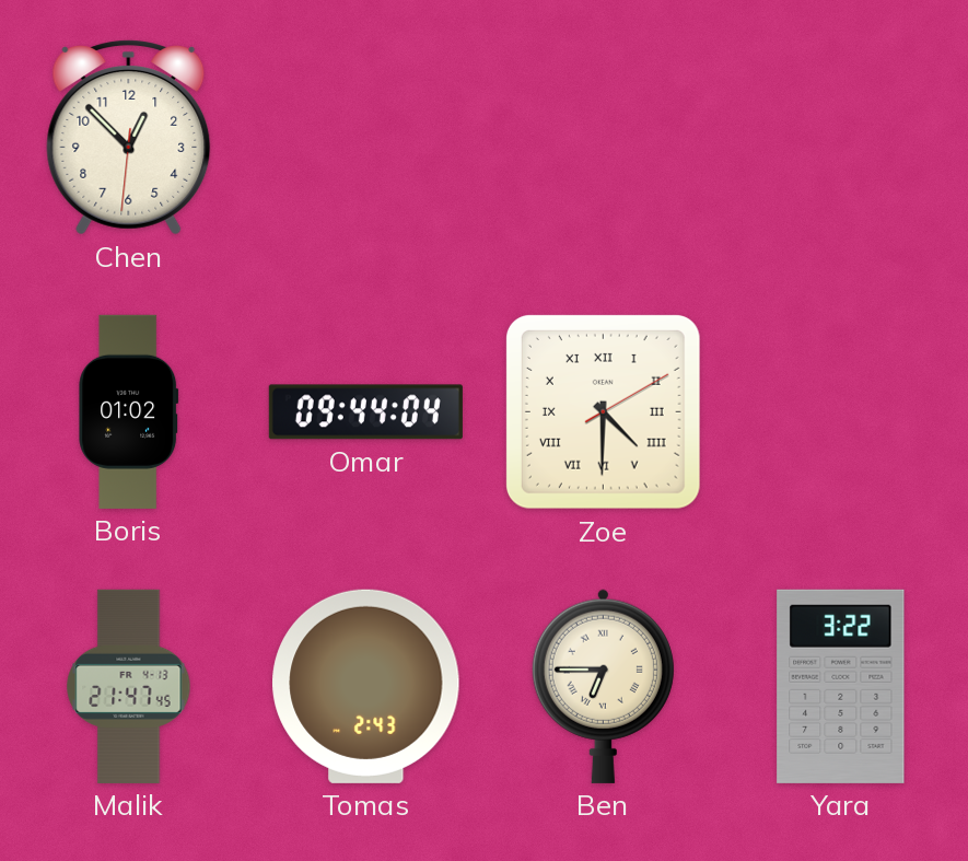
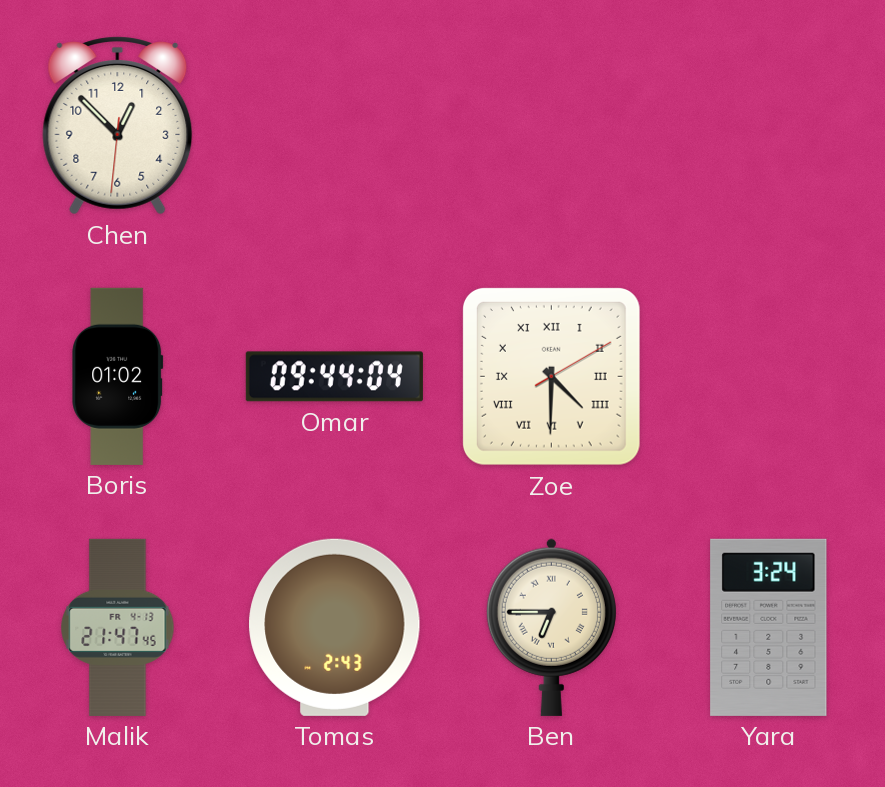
Yara: 3:22 -> 3:24
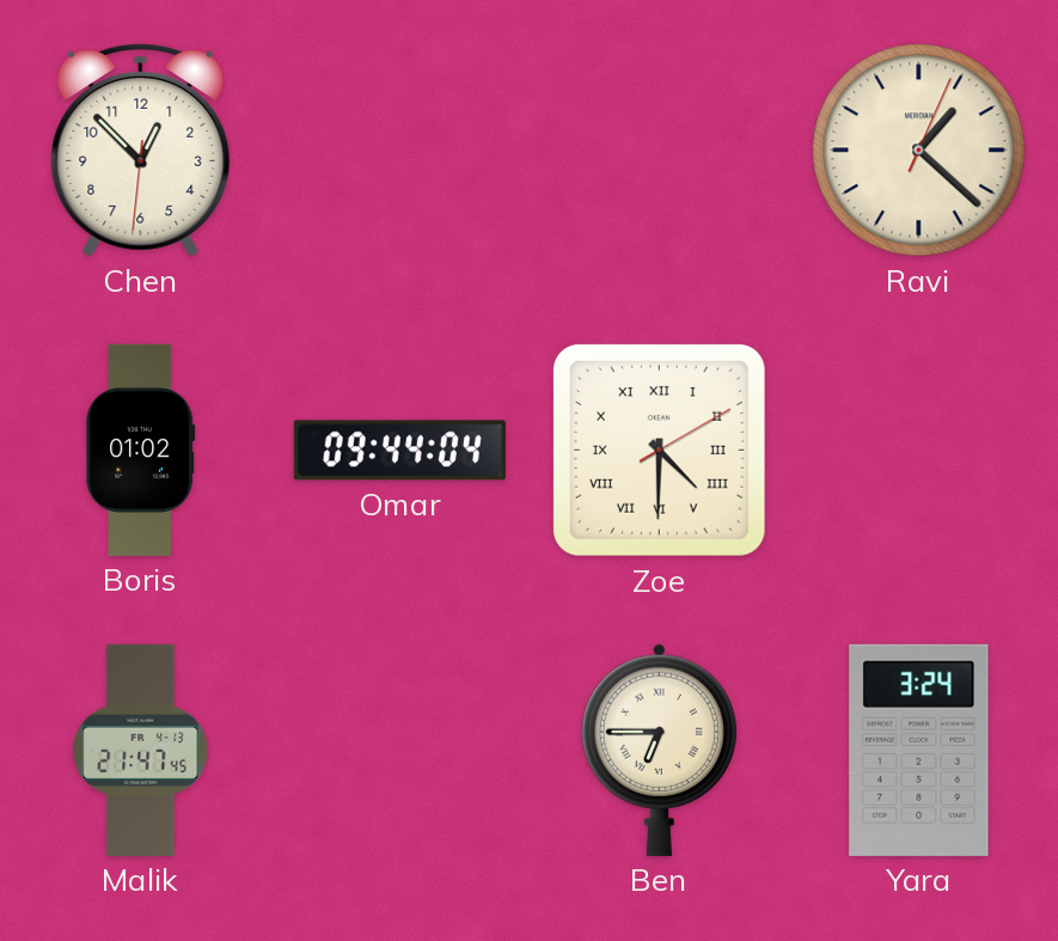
Ravi: none -> 1:22
Tomas: 2:43 -> none
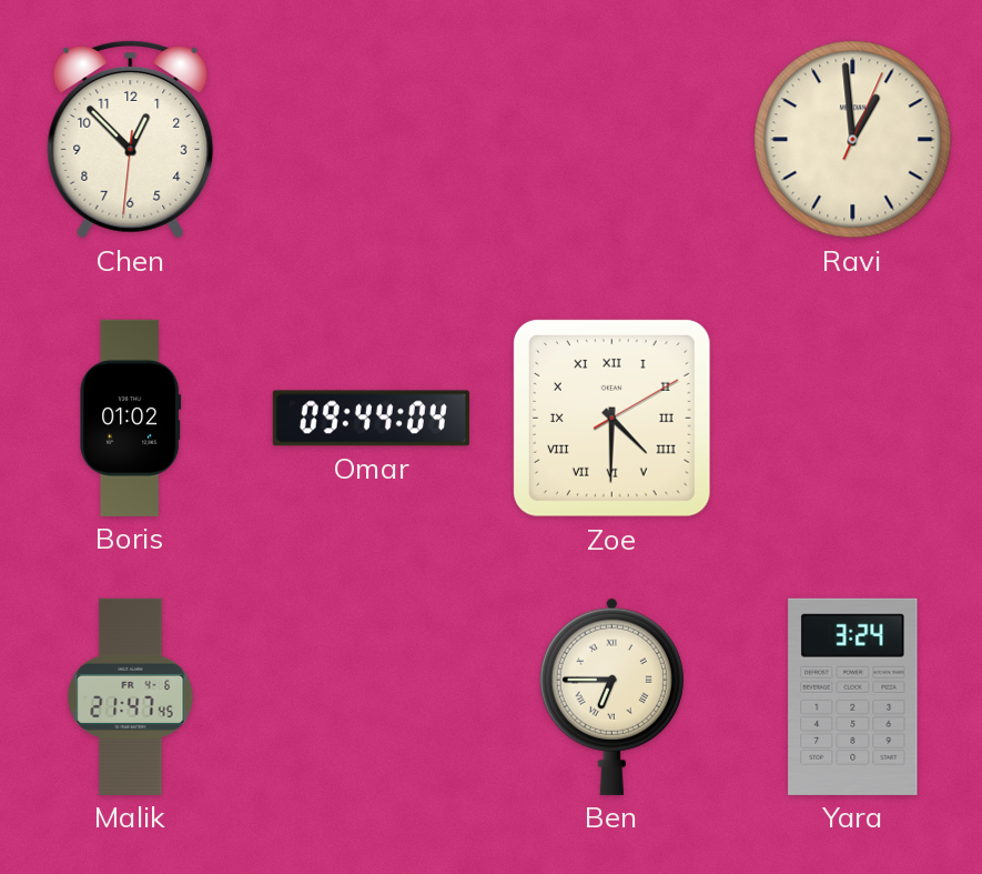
Ravi: 1:22 -> 12:59
Malik date: FR 4-13 -> FR 4-6
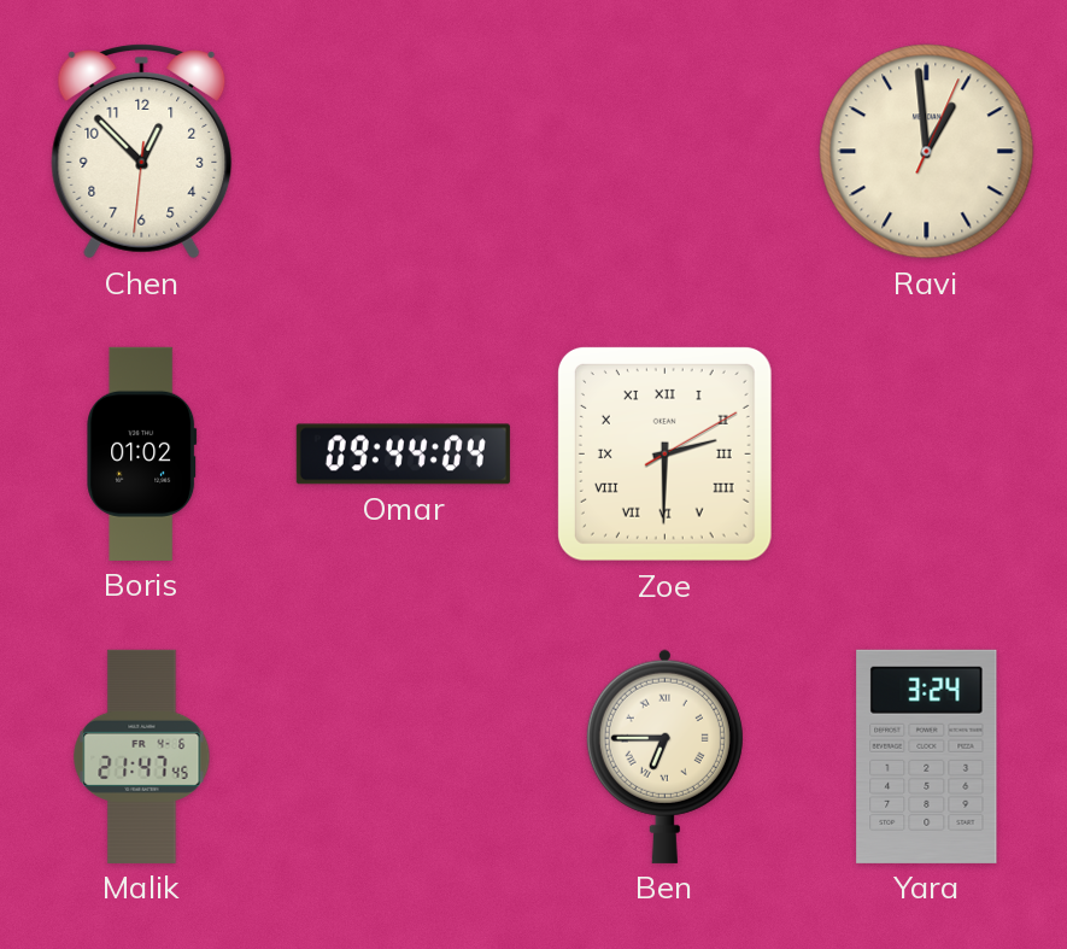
Zoe: 4:30 -> 2:30
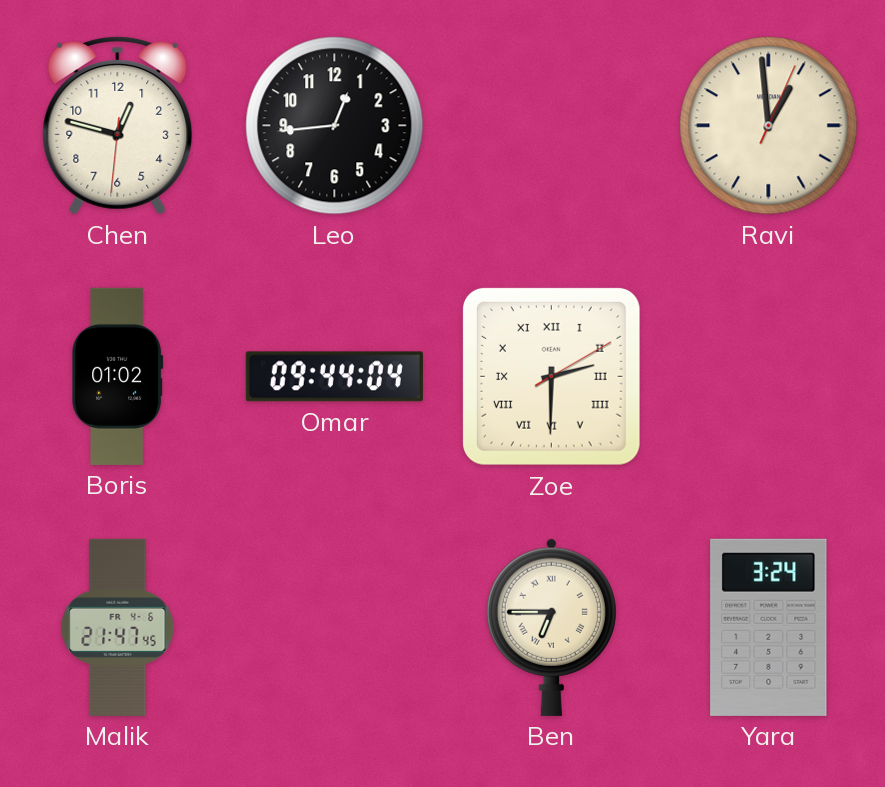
Chen: 12:52 -> 12:47
Leo: none -> 12:44
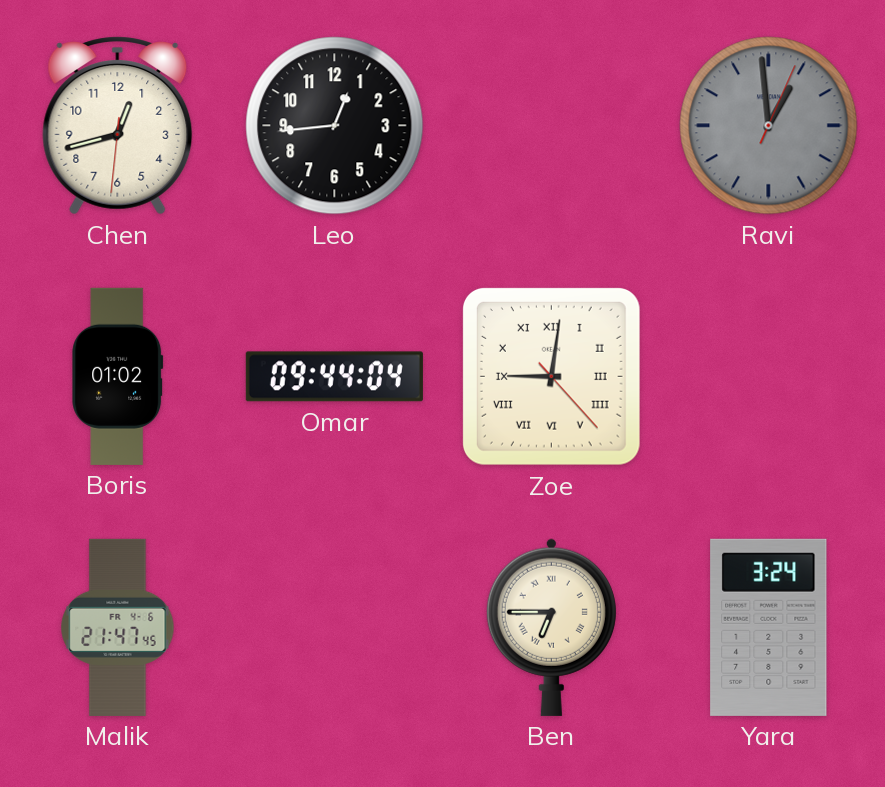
Chen: 12:47 -> 12:42
Ravi dial: cream -> grey
Zoe: 2:30 -> 9:01
